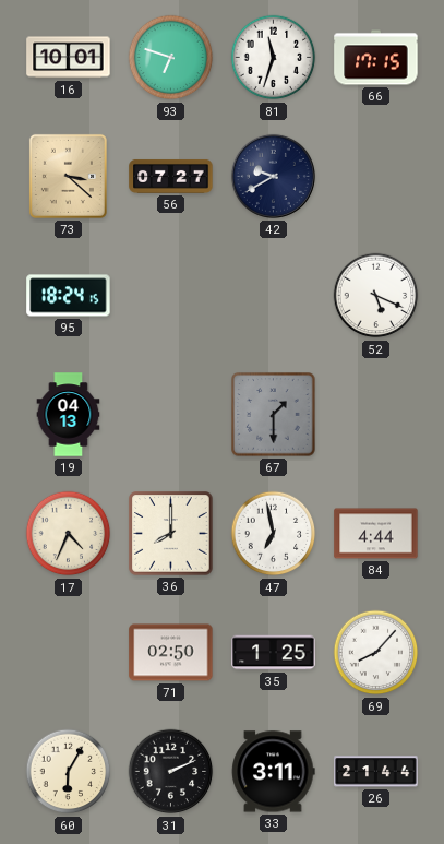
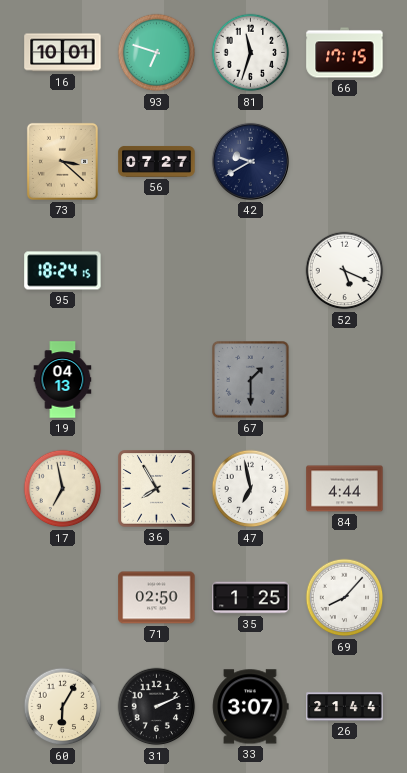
17: 4:34 -> 6:58
36: 8:00 -> 7:55
33: 3:11 -> 3:07
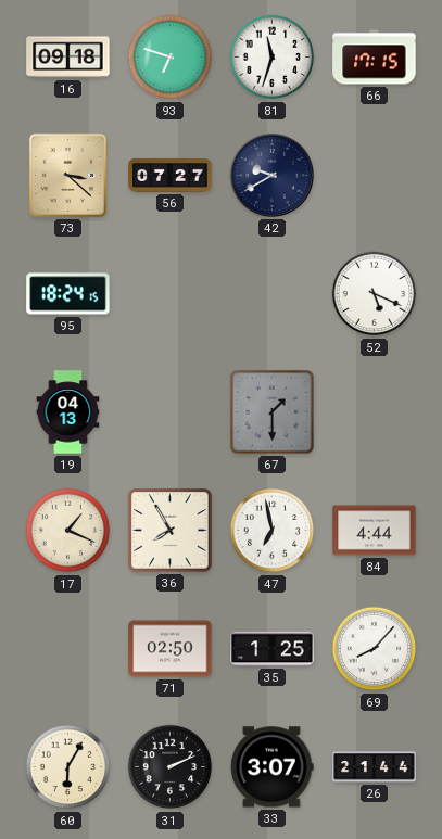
16: 10:01 -> 09:18
17: 6:58 -> 1:19
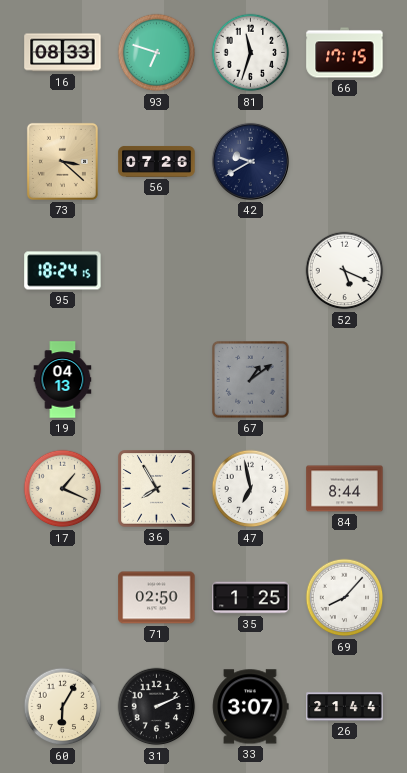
16: 09:18 -> 08:33
56: 07:27 -> 07:26
67: 1:30 -> 1:09
84: 4:44 -> 8:44
